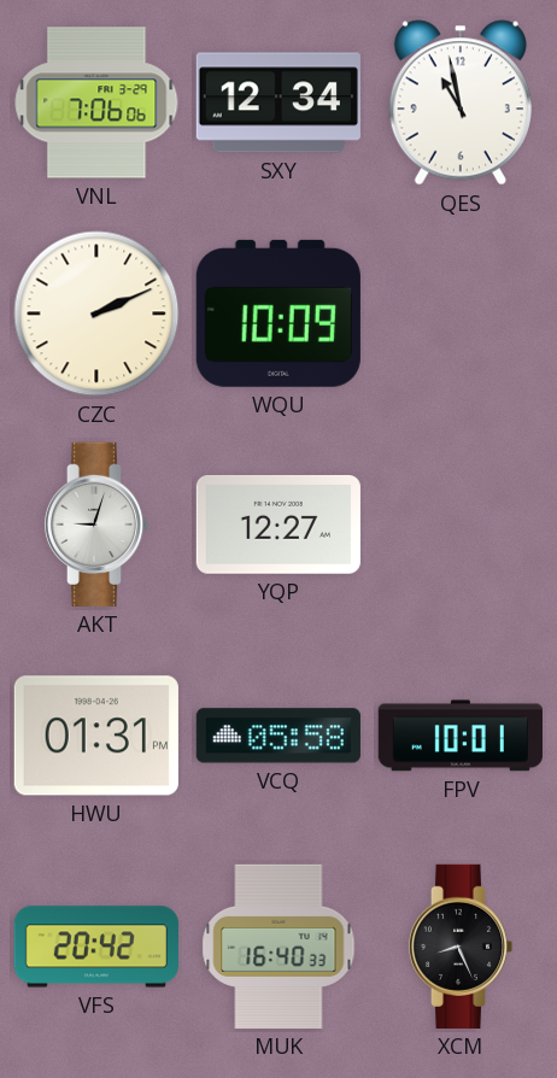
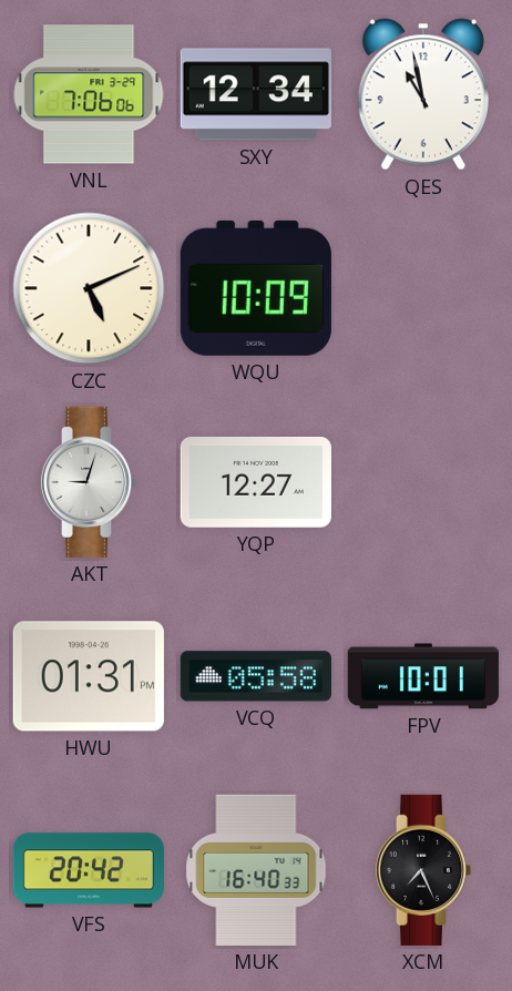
CZC: 2:11 -> 5:11
XCM: 8:26 -> 7:26
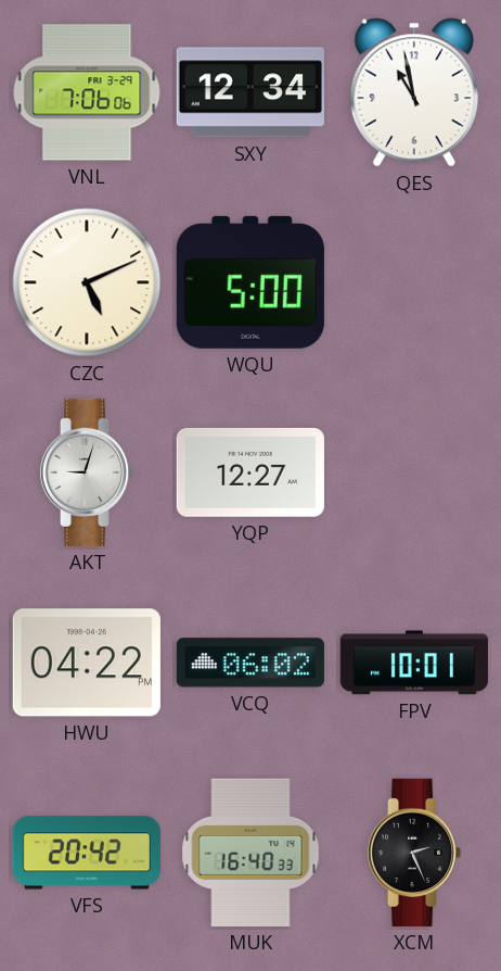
WQU: 10:09 -> 5:00
HWU: 01:31 -> 04:22
VCQ: 05:58 -> 06:02
XCM: 7:26 -> 2:26
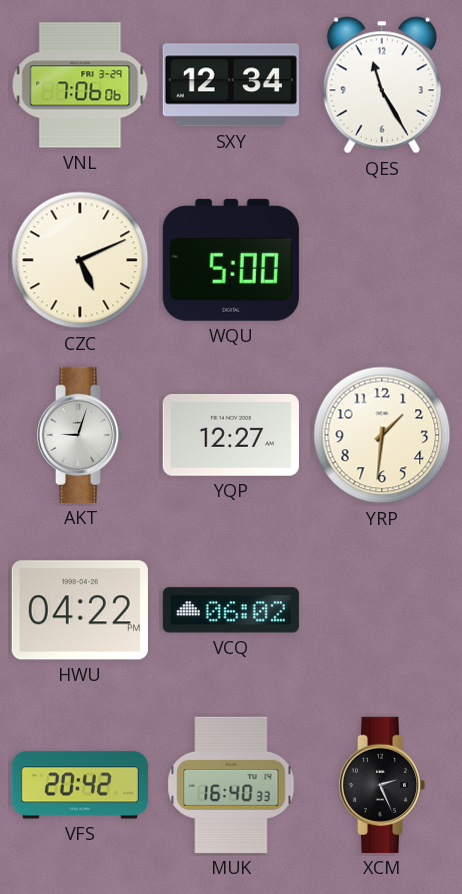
QES: 10:58 -> 11:25
YRP: none -> 1:31
FPV: 10:01 -> none
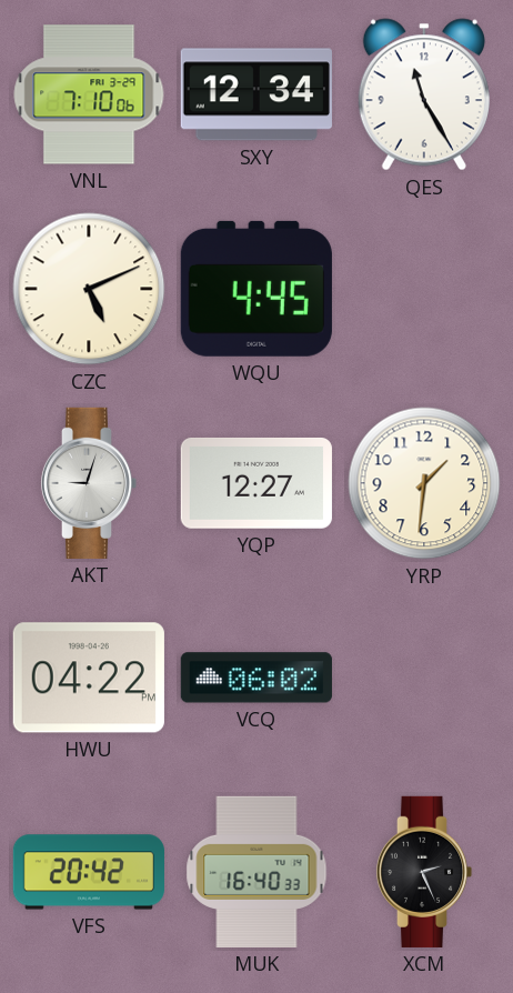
VNL: 7:06 -> 7:10
WQU: 5:00 -> 4:45
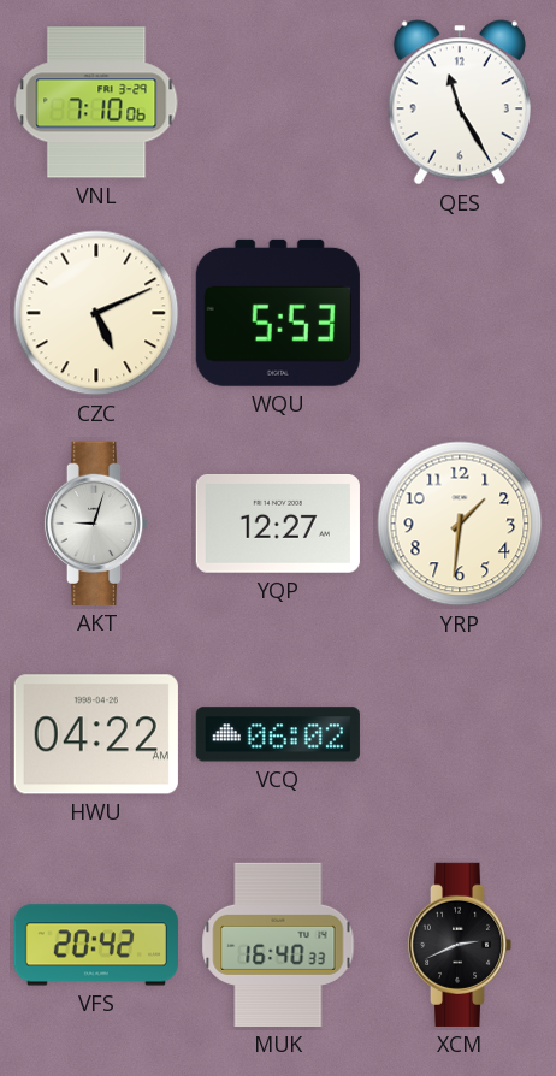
SXY: 12:34 -> none
WQU: 4:45 -> 5:53
HWU: 04:22 PM -> 04:22 AM
XCM: 2:26 -> 2:41
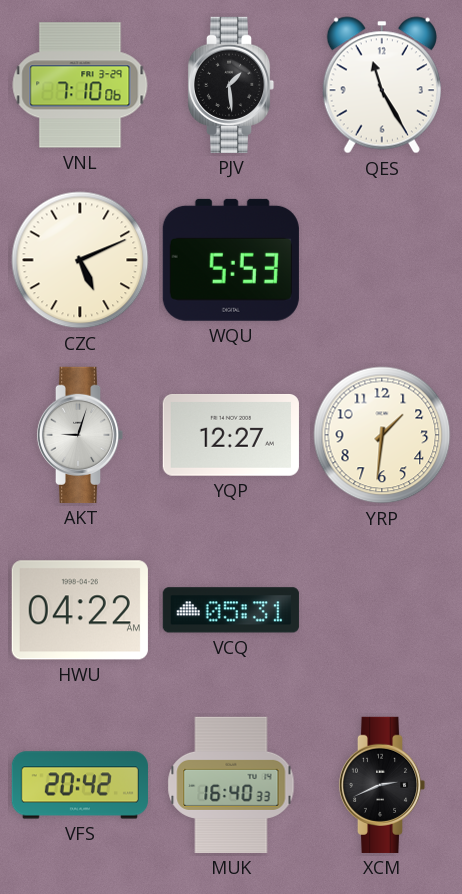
PJV: none -> 1:29
VCQ: 06:02 -> 05:31
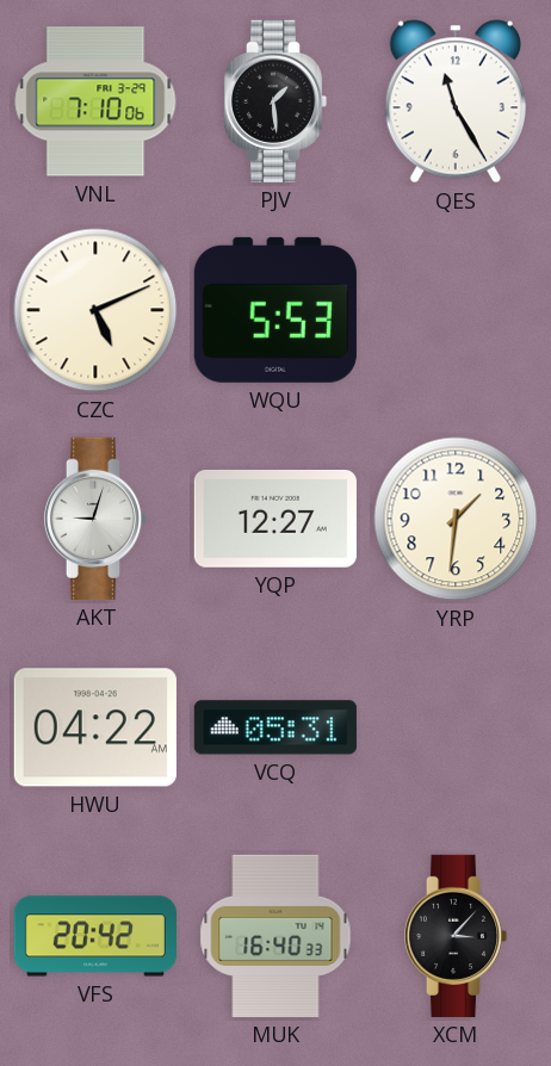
XCM: 2:41 -> 3:07
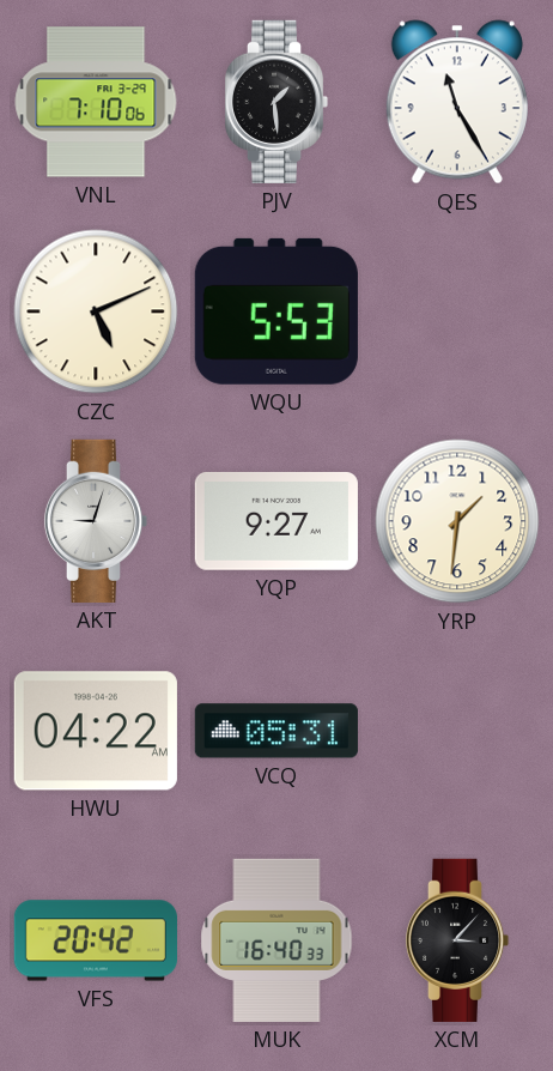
YQP: 12:27 -> 9:27
